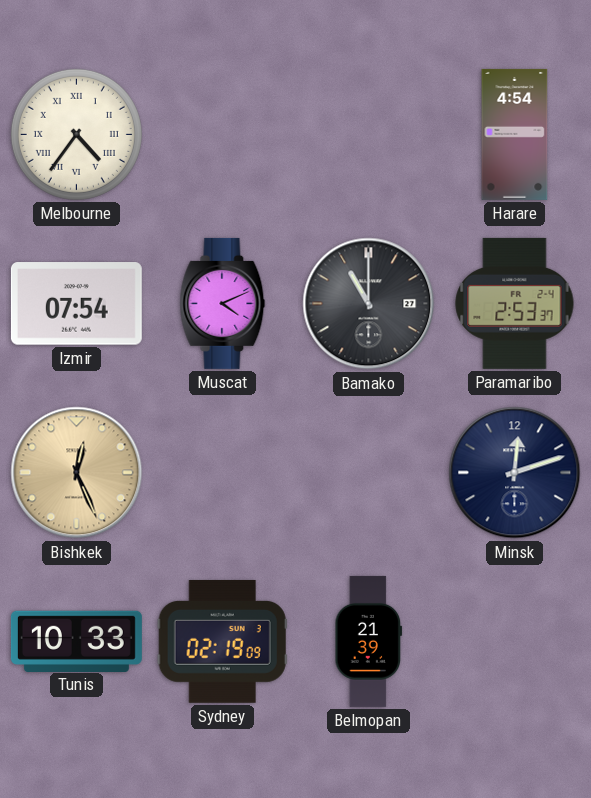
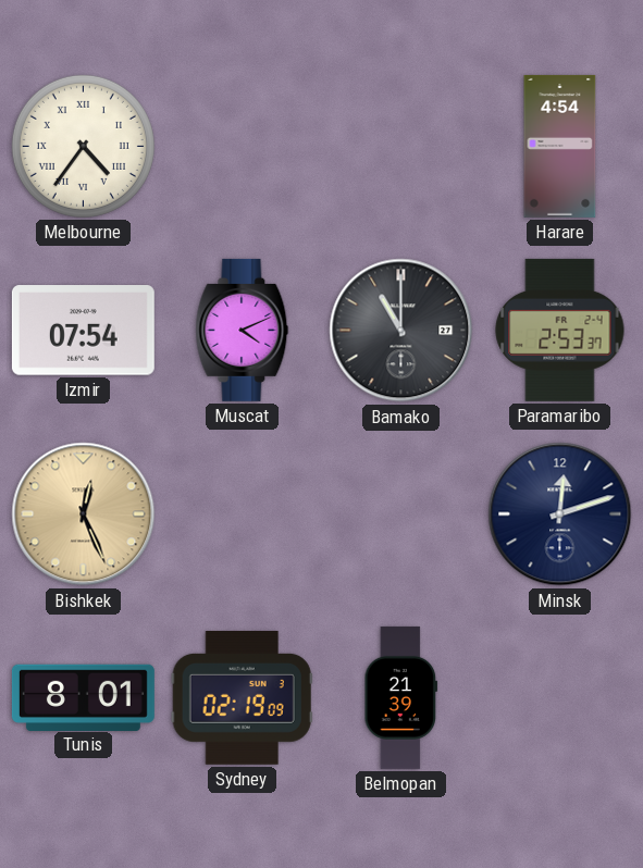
Tunis: 10:33 -> 8:01
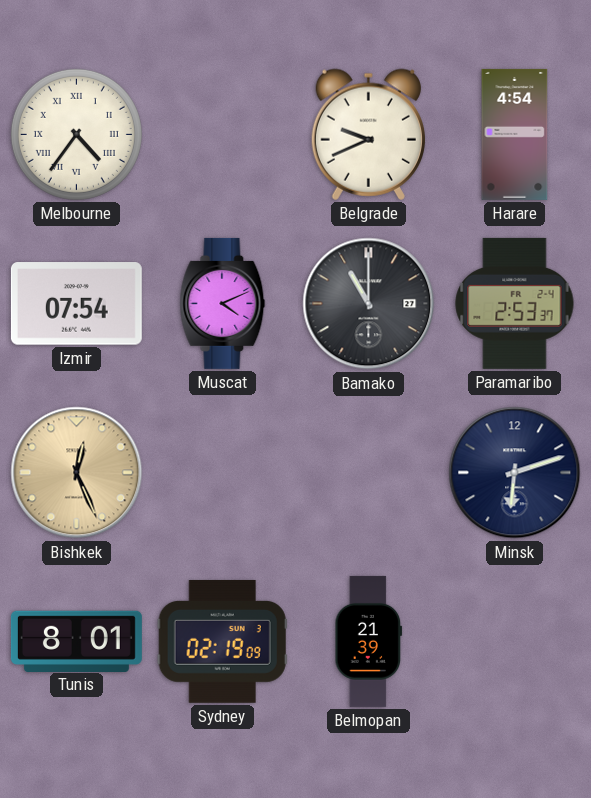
Belgrade: none -> 9:41
Minsk: 12:12 -> 6:12
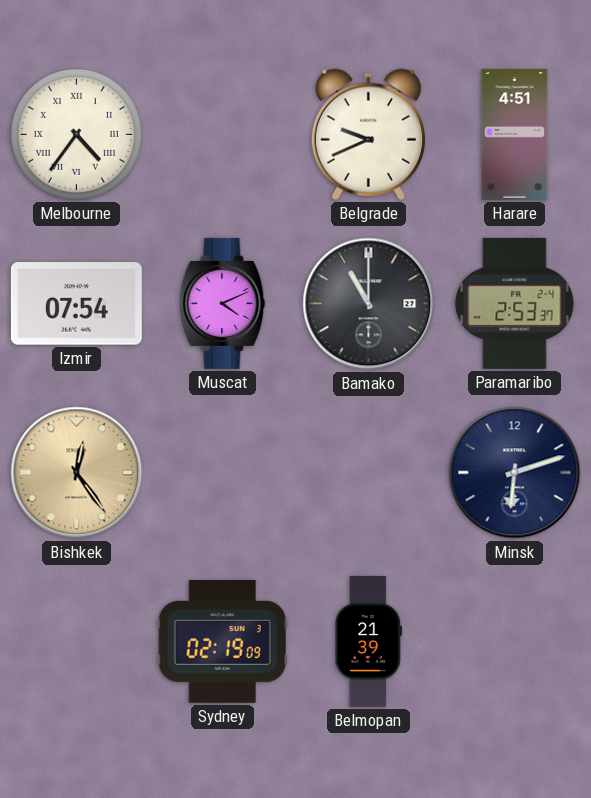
Harare: 4:54 -> 4:51
Bishkek: 12:26 -> 12:24
Tunis: 8:01 -> none
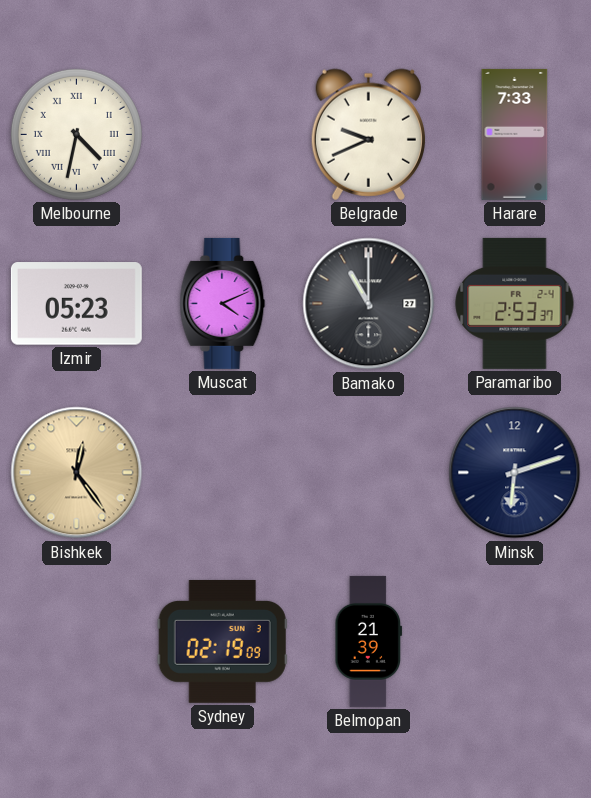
Melbourne: 4:36 -> 4:32
Harare: 4:51 -> 7:33
Izmir: 07:54 -> 05:23
